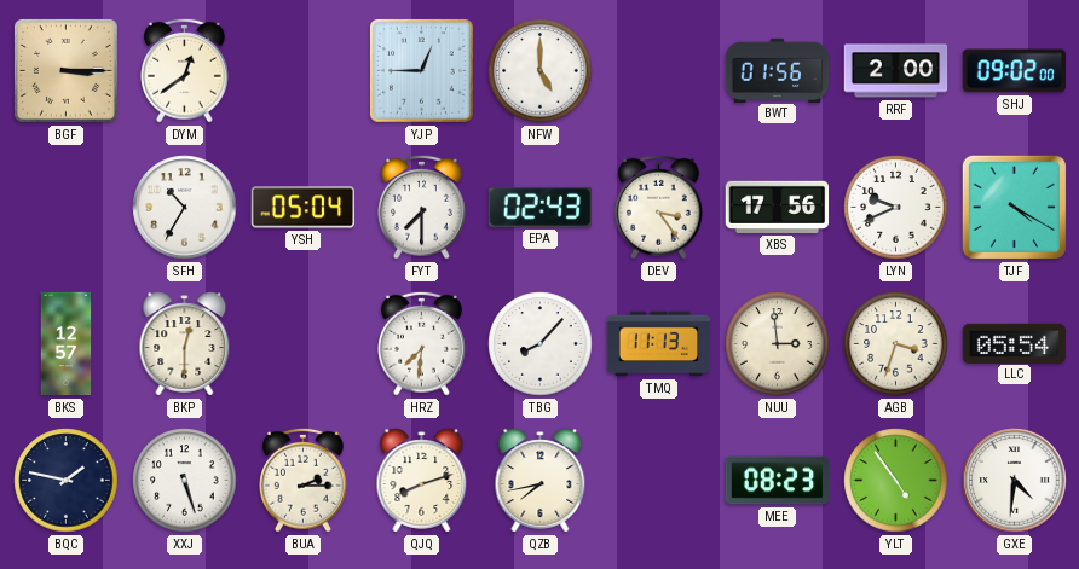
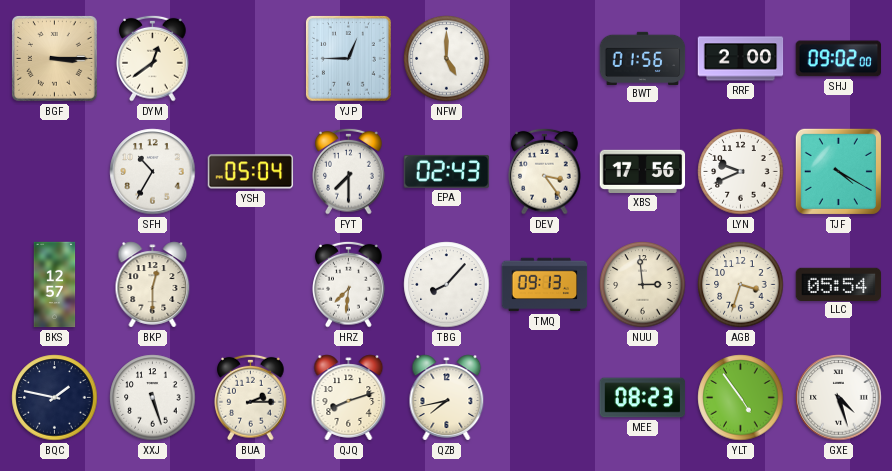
TMQ: 11:13 -> 09:13
GXE: 4:31 -> 4:27
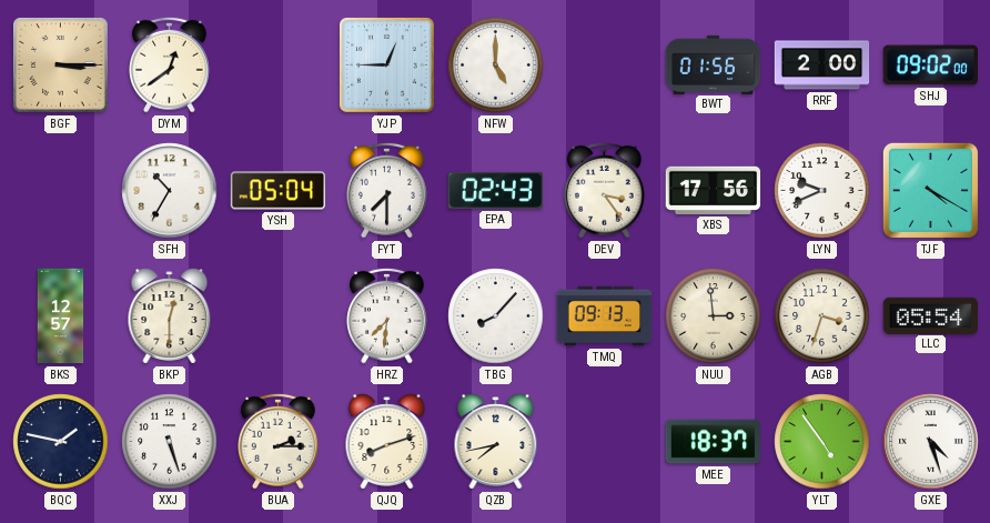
MEE: 08:23 -> 18:37
